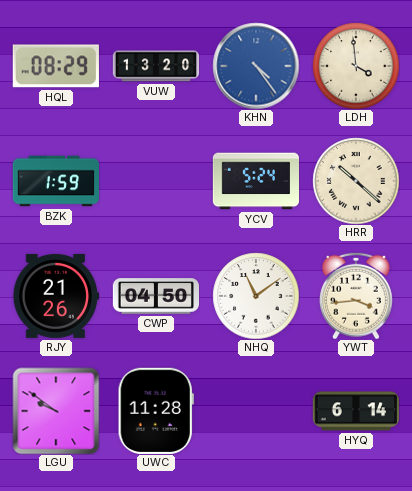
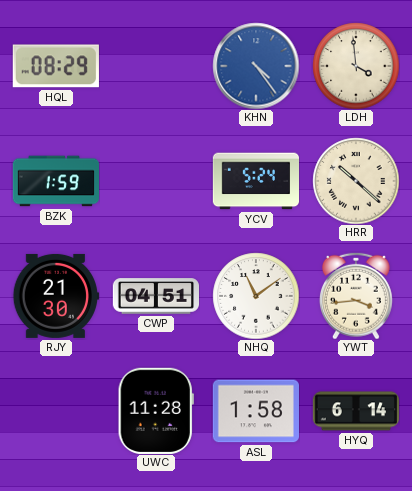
VUW: 13:20 -> none
RJY: 21:26 -> 21:30
CWP: 04:50 -> 04:51
LGU: 9:51 -> none
ASL: none -> 1:58
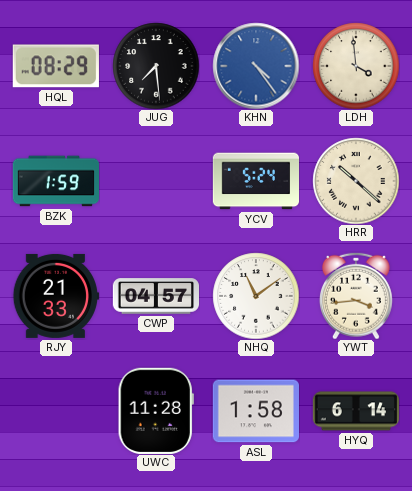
JUG: none -> 7:29
RJY: 21:30 -> 21:33
CWP: 04:51 -> 04:57
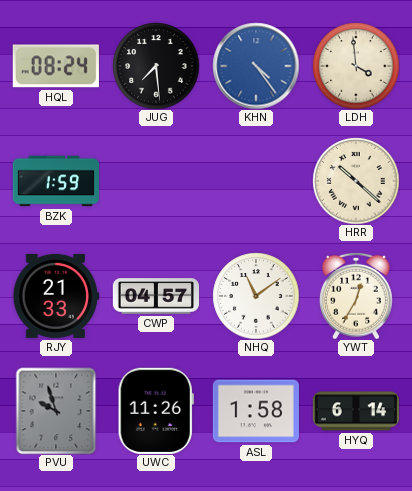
HQL: 08:29 -> 08:24
YCV: 5:24 -> none
YWT: 3:44 -> 12:35
PVU: none -> 9:57
UWC: 11:28 -> 11:26
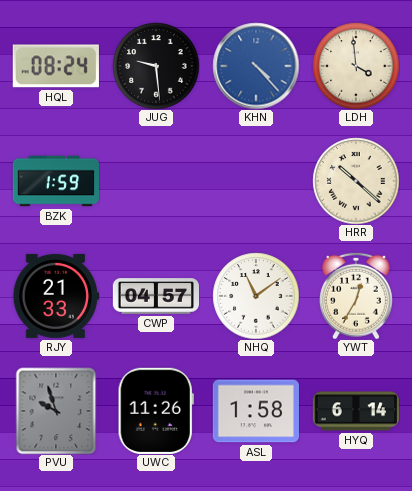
JUG: 7:29 -> 9:29
KHN: 4:24 -> 4:23
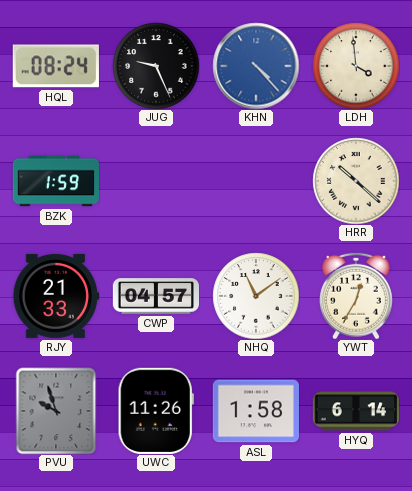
JUG: 9:29 -> 9:26
